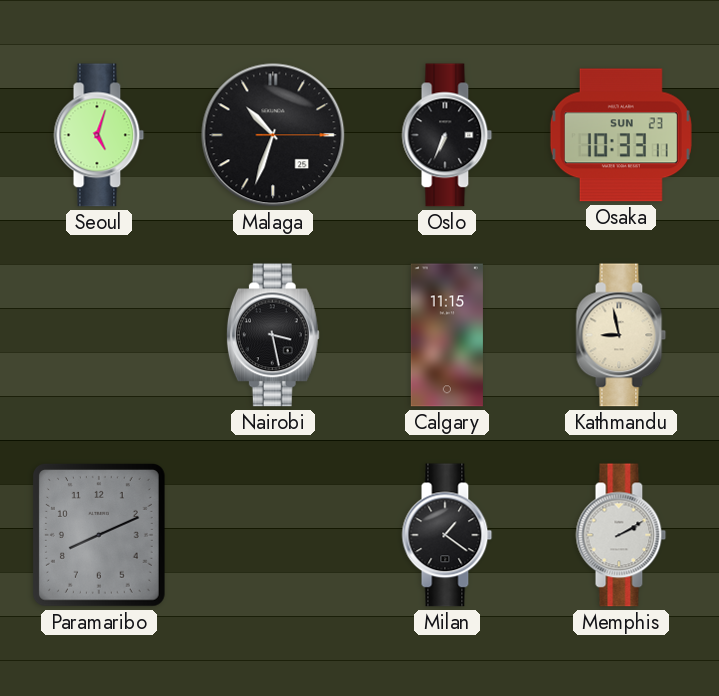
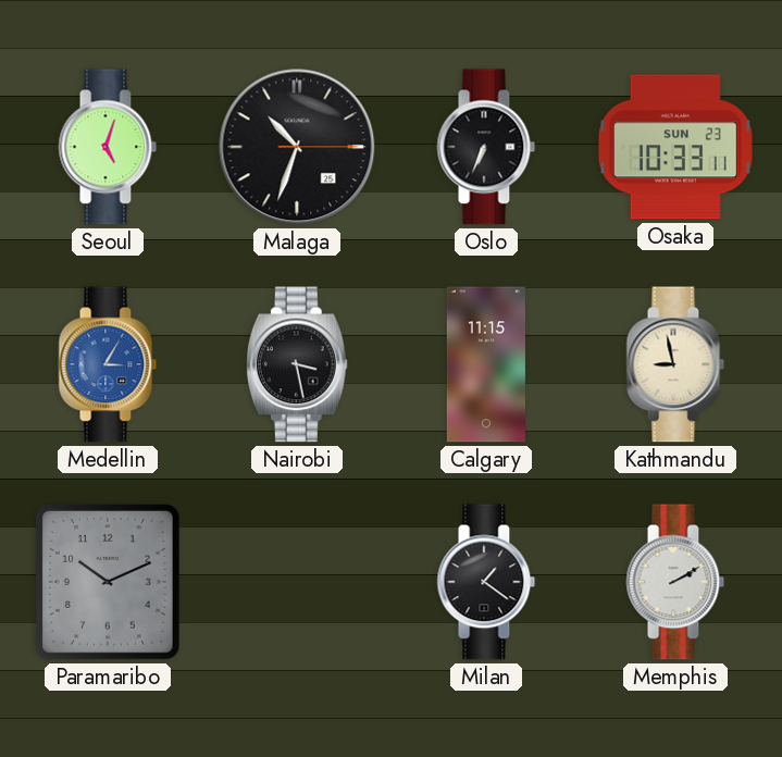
Medellin: none -> 3:05
Paramaribo: 8:11 -> 10:11
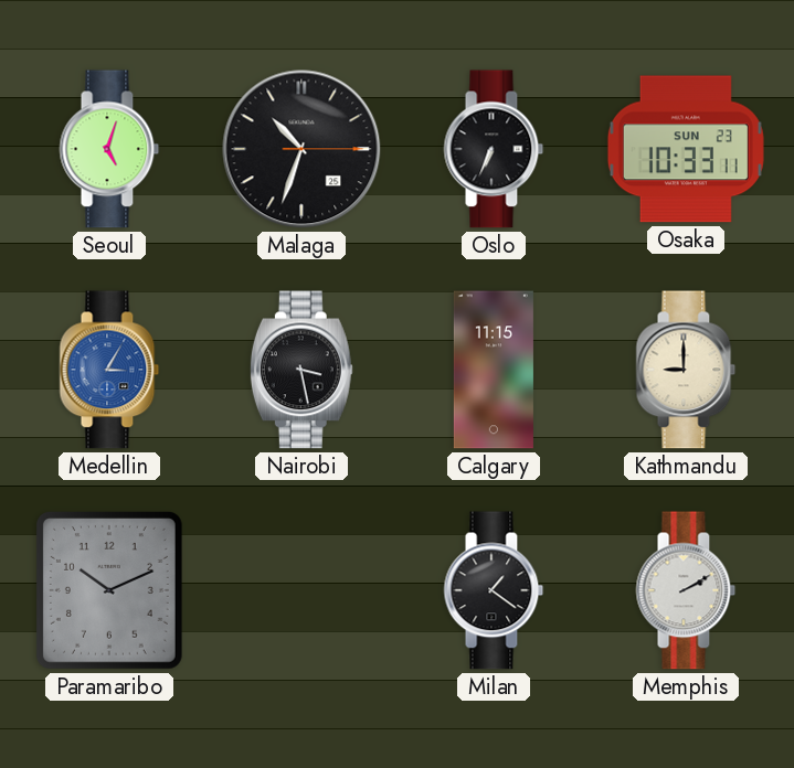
Kathmandu: 8:58 -> 9:00
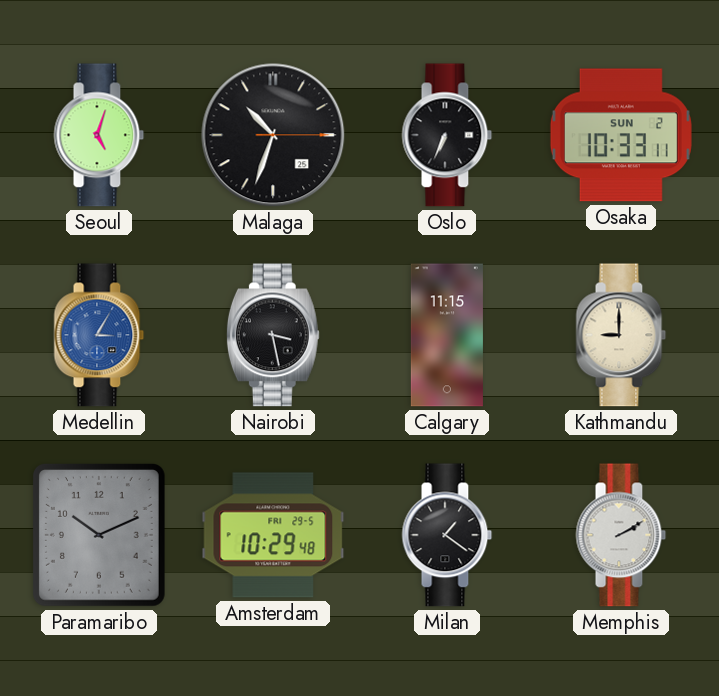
Osaka date: SUN 23 -> SUN 2
Amsterdam: none -> 10:29
